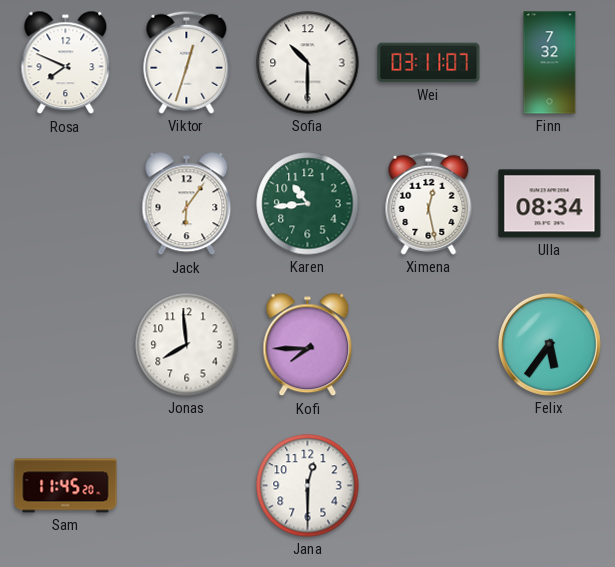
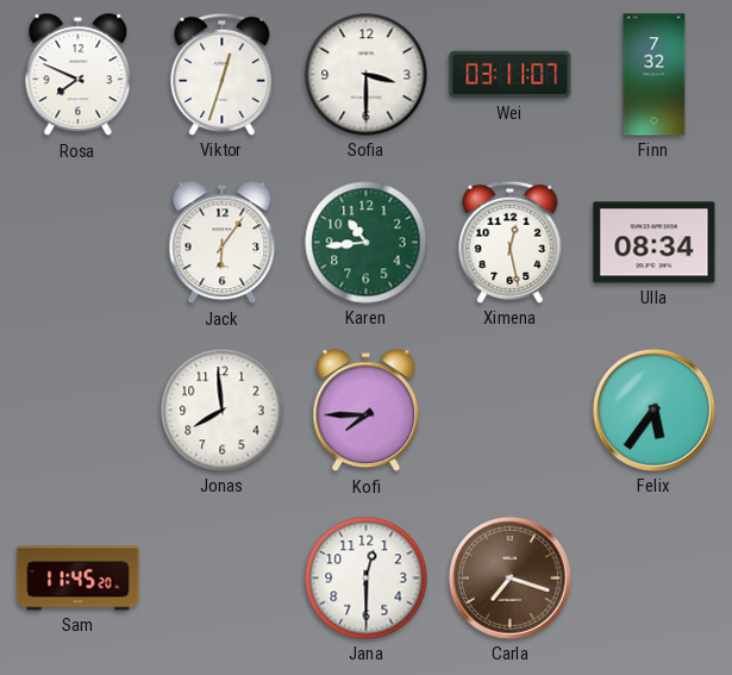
Sofia: 10:30 -> 3:30
Carla: none -> 7:18
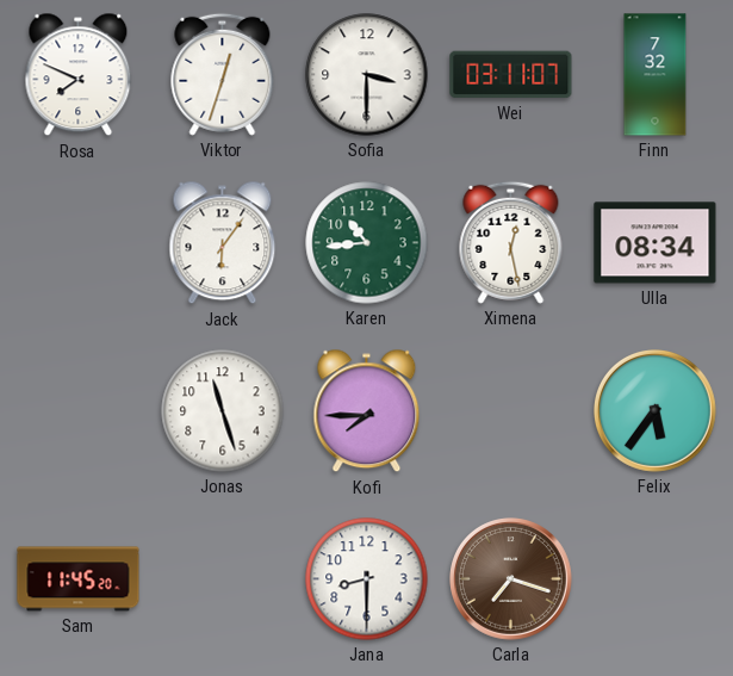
Jonas: 7:59 -> 11:27
Jana: 12:30 -> 8:30
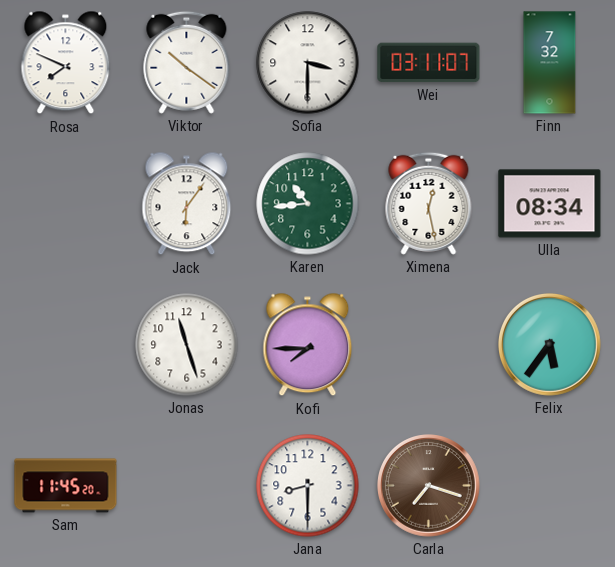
Viktor: 12:33 -> 10:21
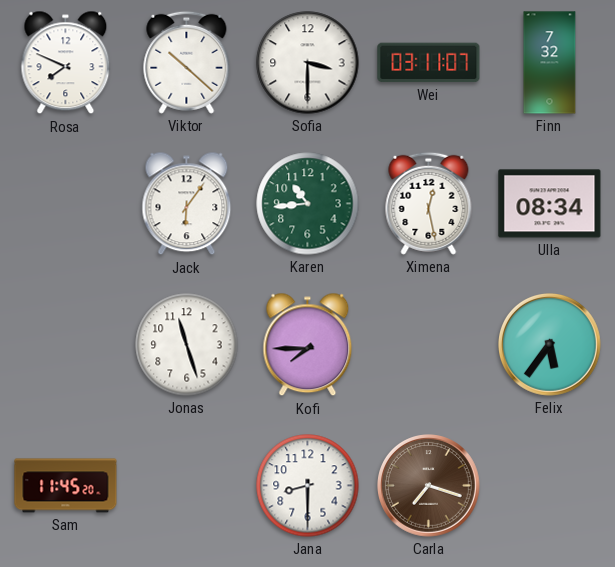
Viktor: 10:21 -> 10:22
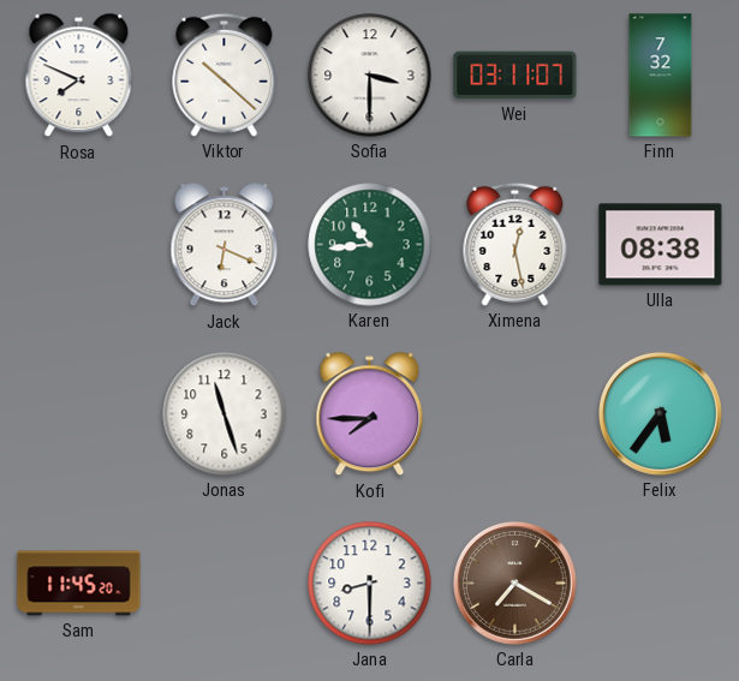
Jack: 6:06 -> 6:19
Ulla: 08:34 -> 08:38
Carla: 7:18 -> 7:20
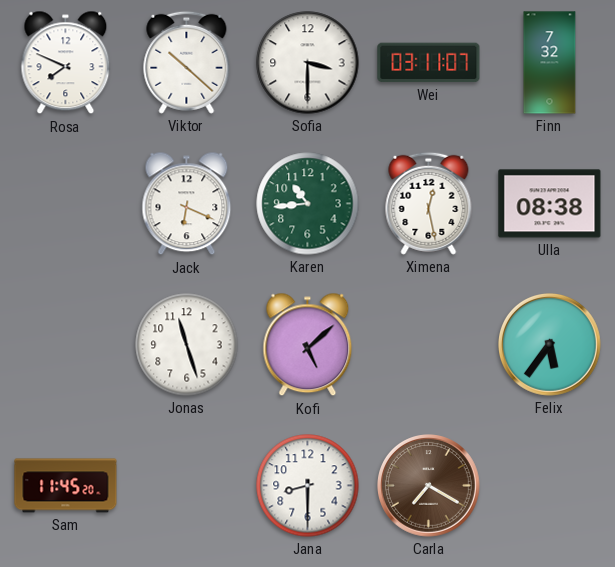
Kofi: 7:45 -> 5:08
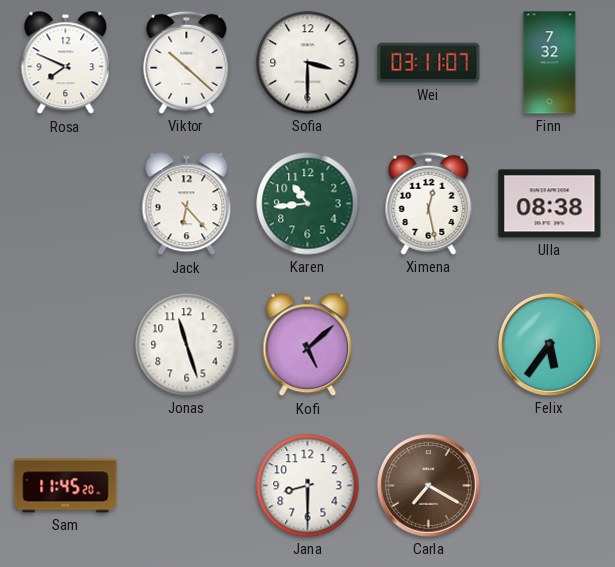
Jack: 6:19 -> 6:23
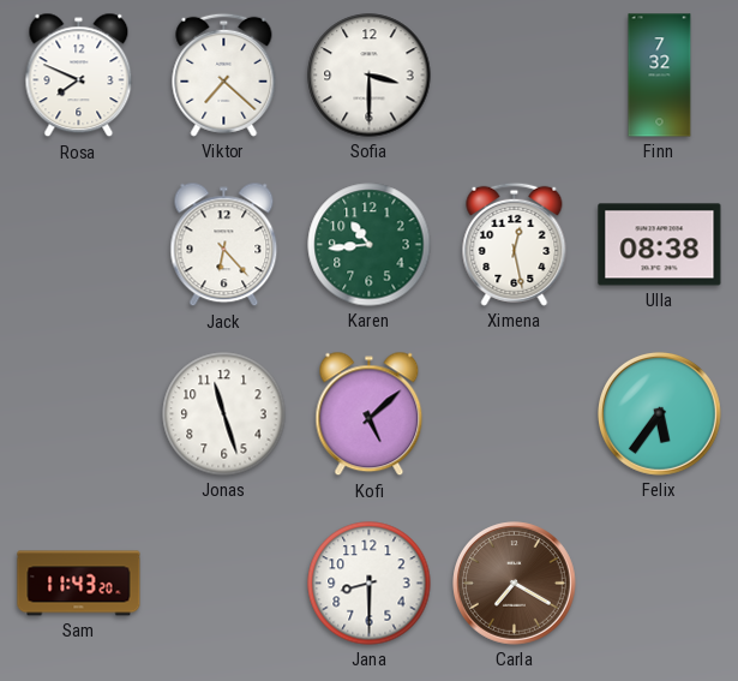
Viktor: 10:22 -> 7:22
Wei: 03:11 -> none
Sam: 11:45 -> 11:43
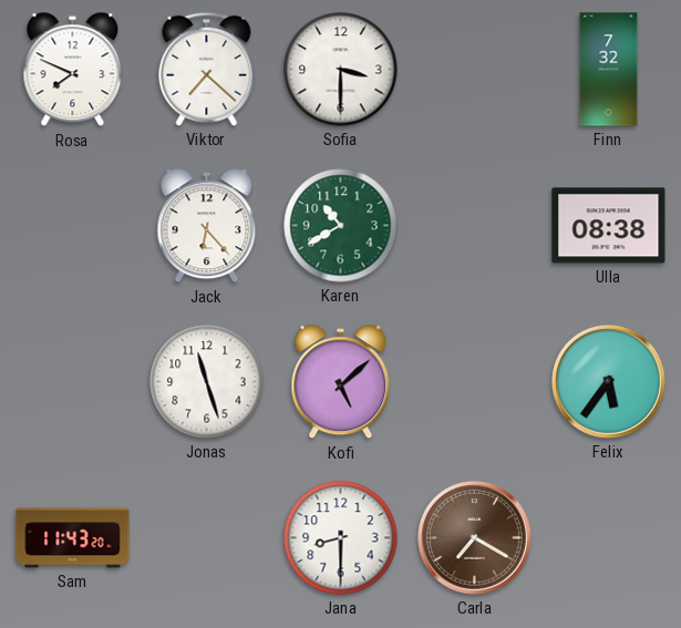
Karen: 10:44 -> 10:40
Ximena: 12:28 -> none
